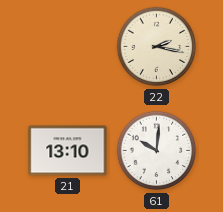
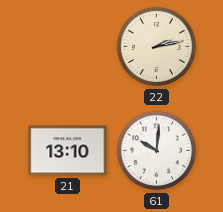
22: 2:17 -> 2:13
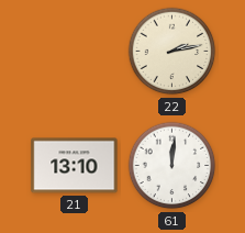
61: 10:01 -> 12:01
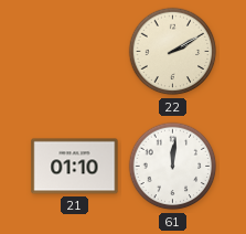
22: 2:13 -> 2:10
21: 13:10 -> 01:10
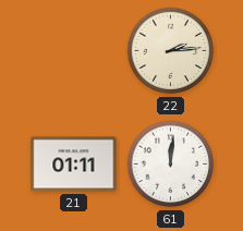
22: 2:10 -> 2:14
21: 01:10 -> 01:11
